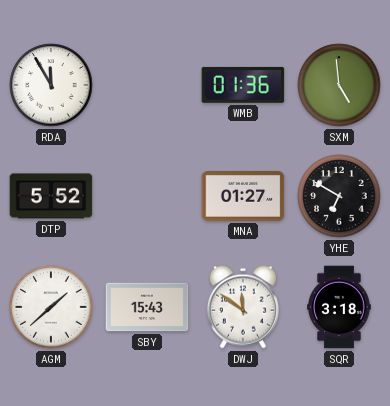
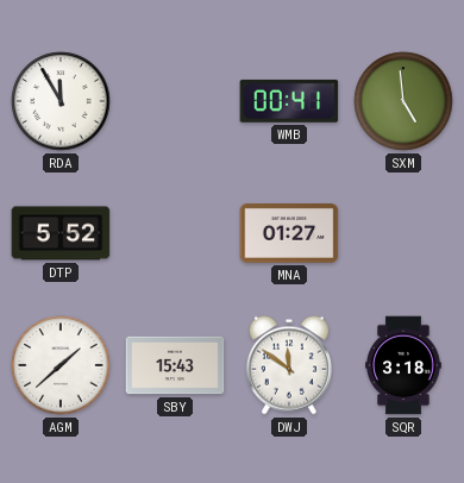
WMB: 01:36 -> 00:41
YHE: 6:50 -> none
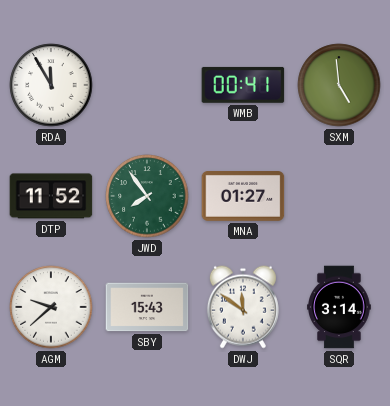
DTP: 5:52 -> 11:52
JWD: none -> 7:54
AGM: 1:38 -> 9:38
SQR: 3:18 -> 3:14
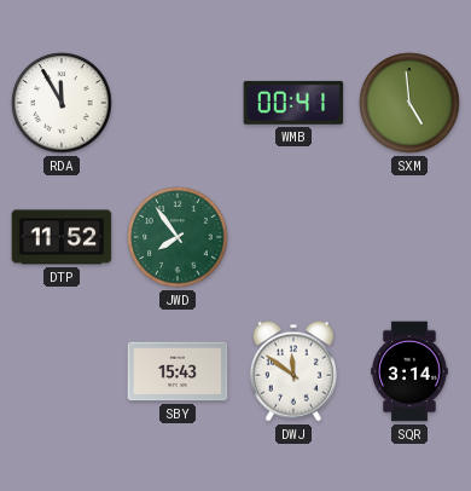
MNA: 01:27 -> none
AGM: 9:38 -> none
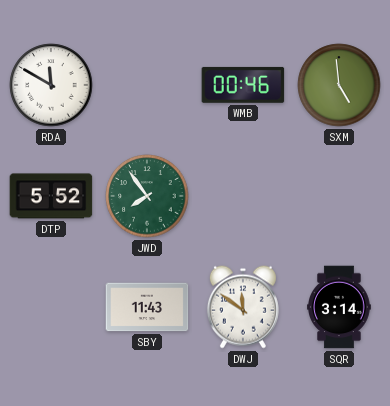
RDA: 11:55 -> 11:50
WMB: 00:41 -> 00:46
DTP: 11:52 -> 5:52
SBY: 15:43 -> 11:43
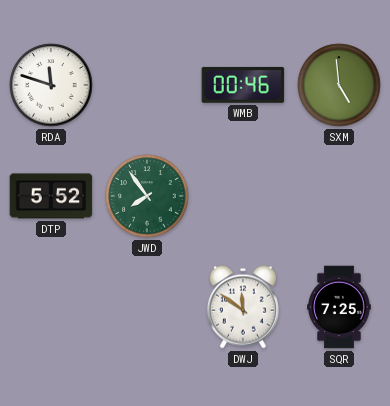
RDA: 11:50 -> 11:48
SBY: 11:43 -> none
SQR: 3:14 -> 7:25
